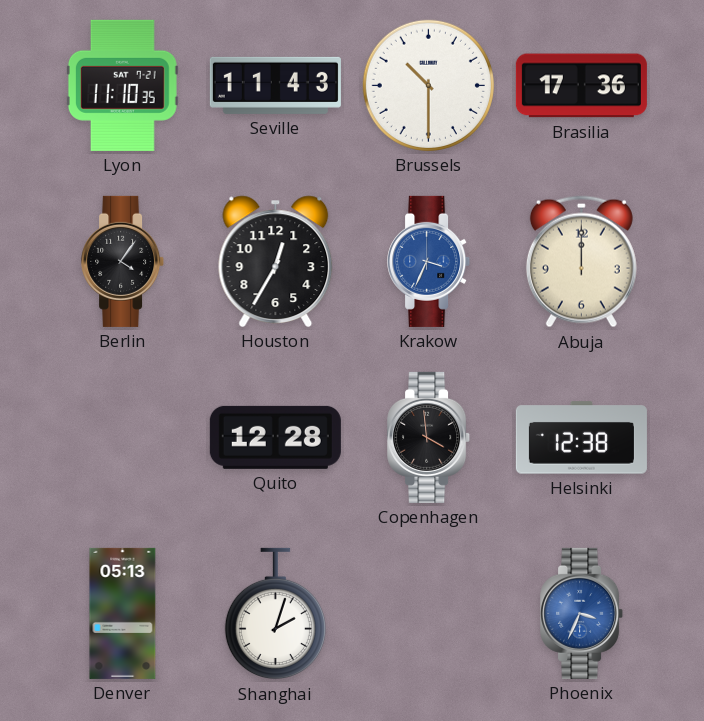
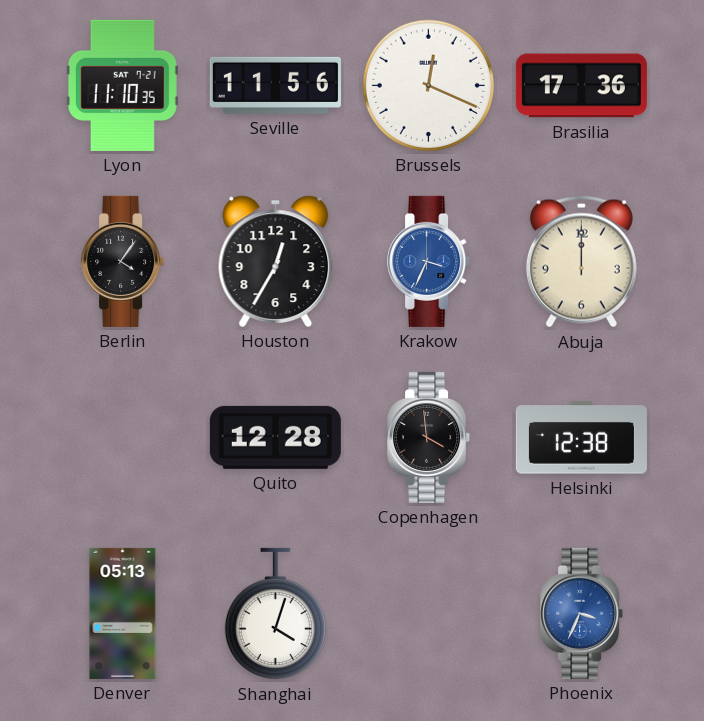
Seville: 11:43 -> 11:56
Brussels: 10:30 -> 12:19
Shanghai: 2:03 -> 4:03
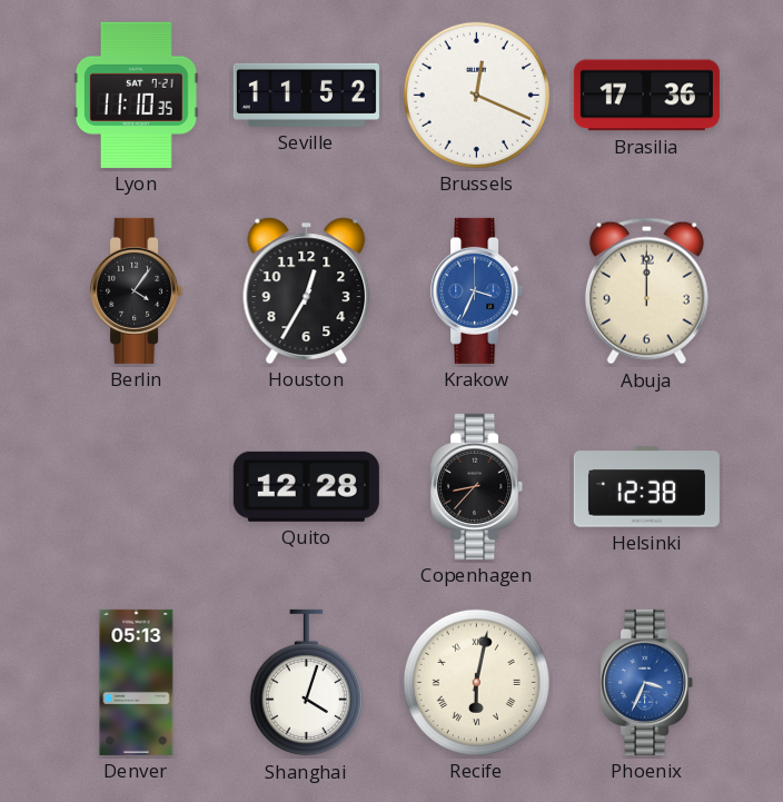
Seville: 11:56 -> 11:52
Copenhagen: 3:59 -> 8:37
Recife: none -> 6:02
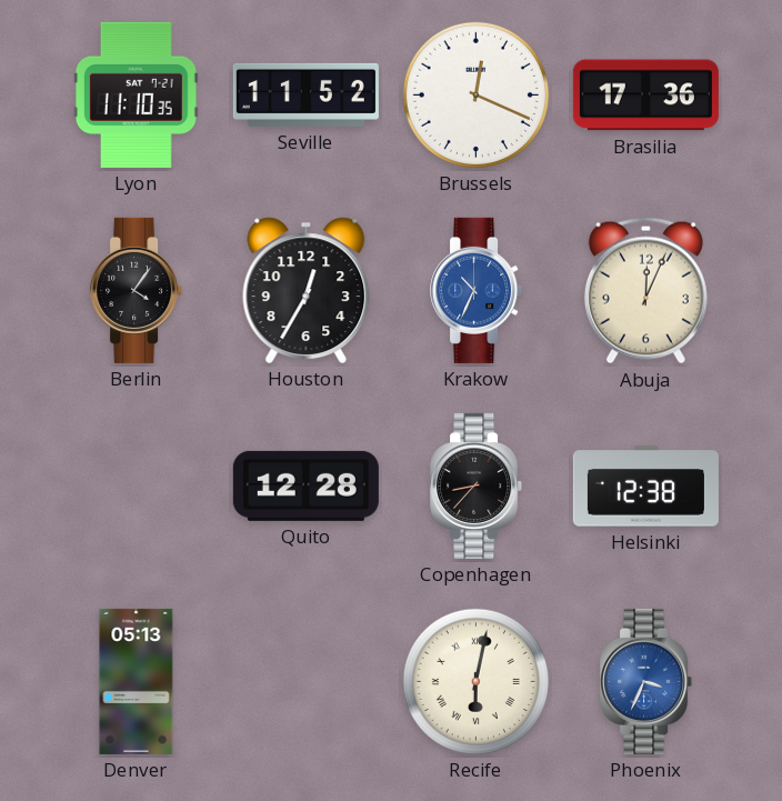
Krakow: 3:34 -> 10:34
Abuja: 12:00 -> 12:04
Shanghai: 4:03 -> none
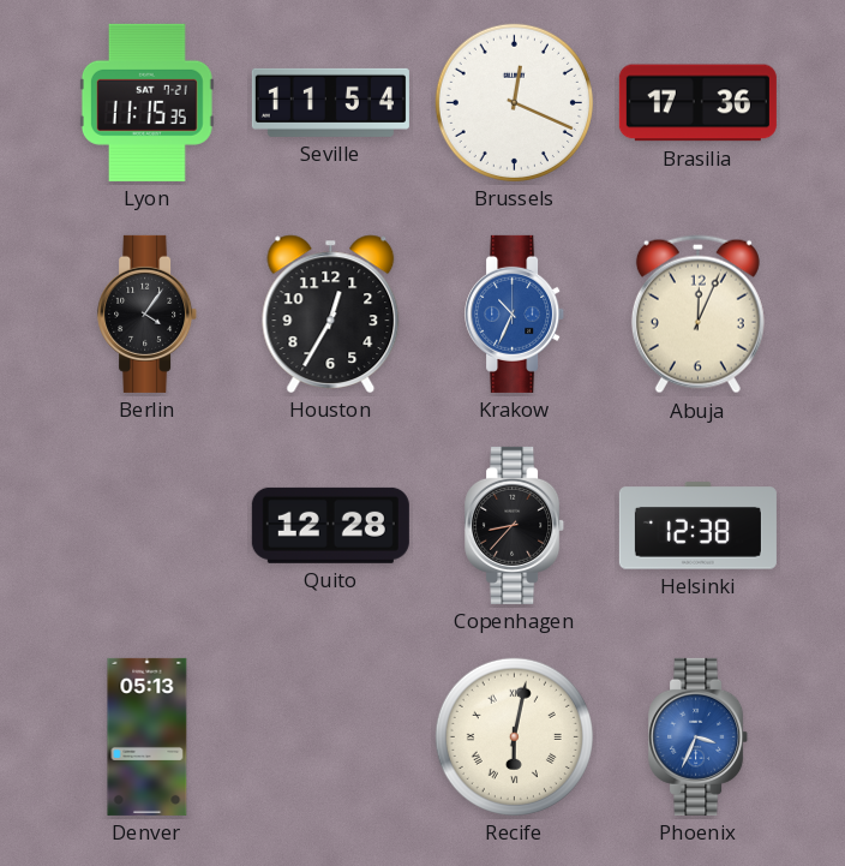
Lyon: 11:10 -> 11:15
Seville: 11:52 -> 11:54
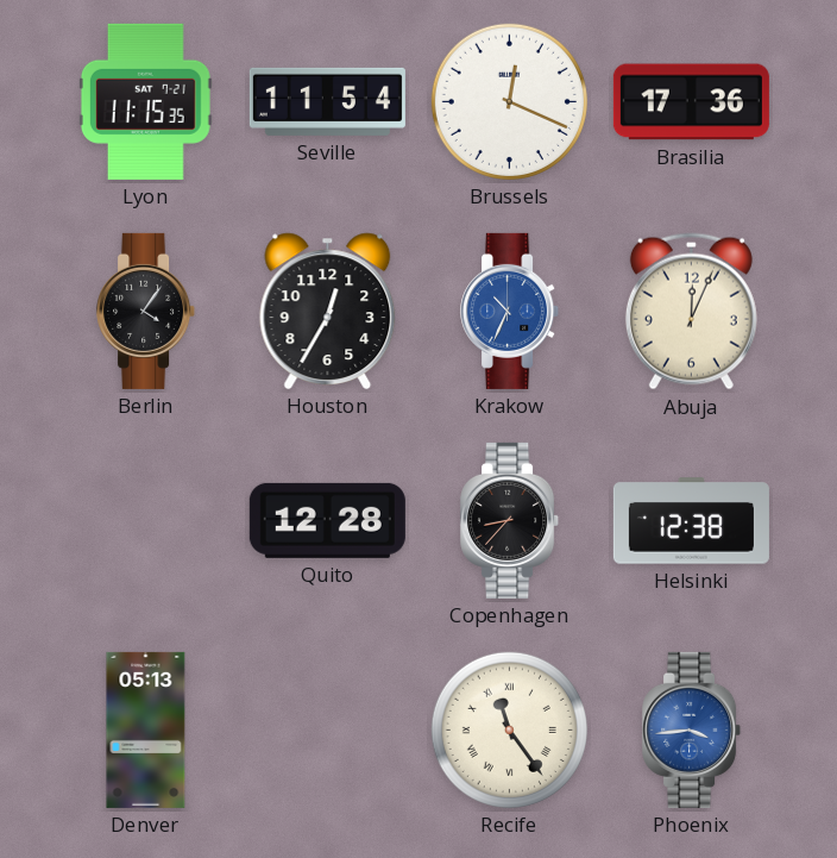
Recife: 6:02 -> 11:24
Phoenix: 3:34 -> 3:44
